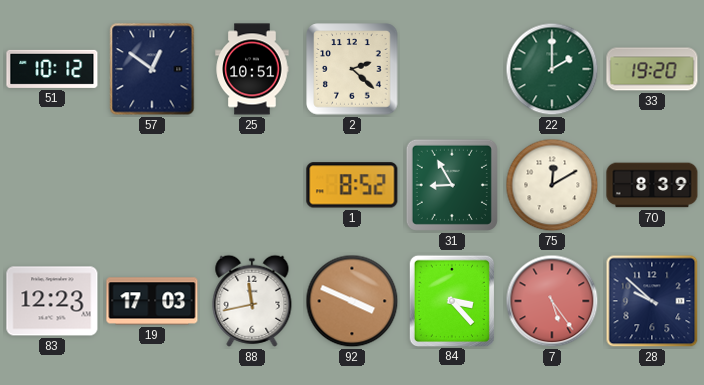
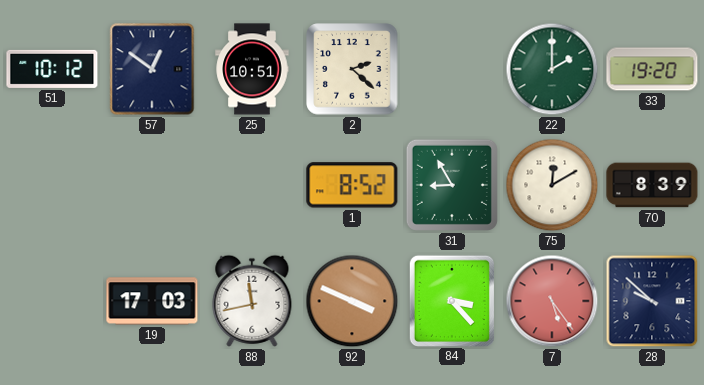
83: 12:23 -> none
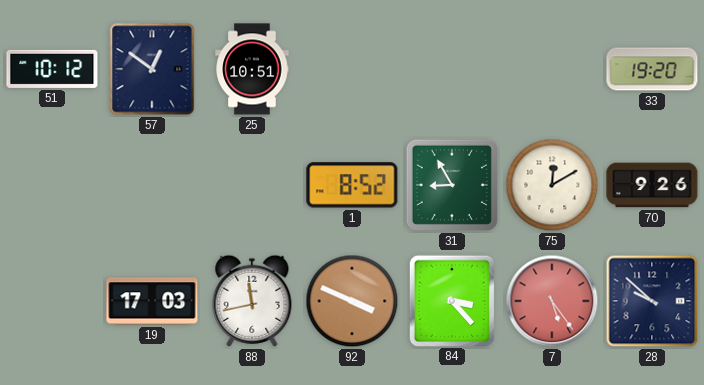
2: 2:22 -> none
22: 2:00 -> none
70: 8:39 -> 9:26
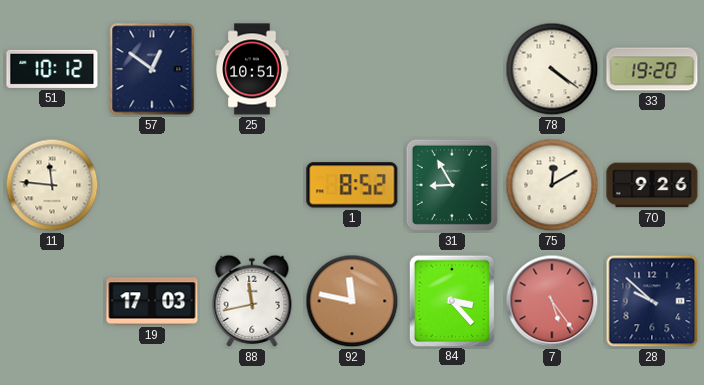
78: none -> 4:21
11: none -> 11:46
92: 3:49 -> 11:47
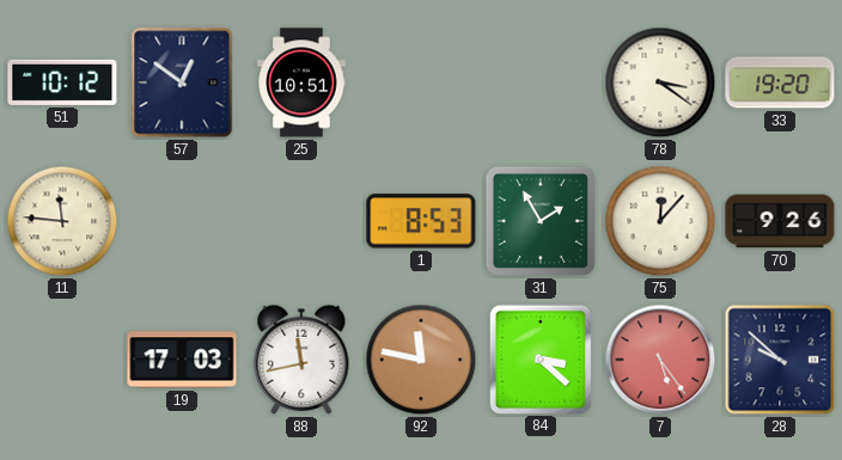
78: 4:21 -> 3:21
1: 8:52 -> 8:53
31: 8:55 -> 1:55
75: 12:10 -> 12:07
84: 3:23 -> 3:22
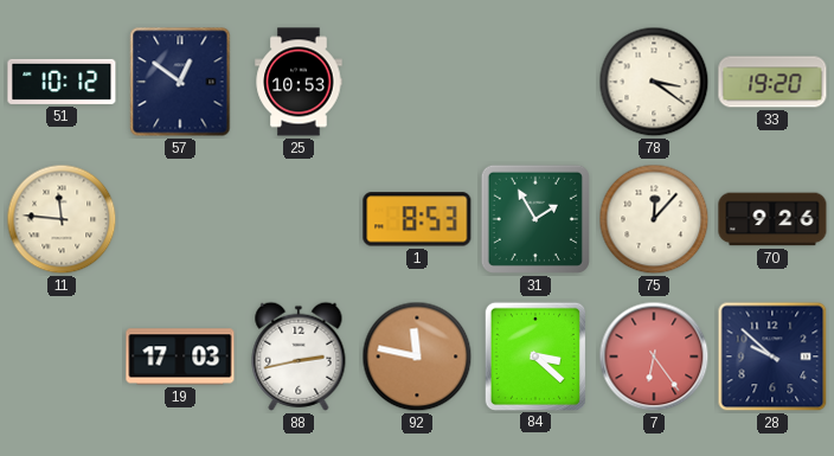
25: 10:51 -> 10:53
88: 11:43 -> 2:43
7: 5:24 -> 6:24
